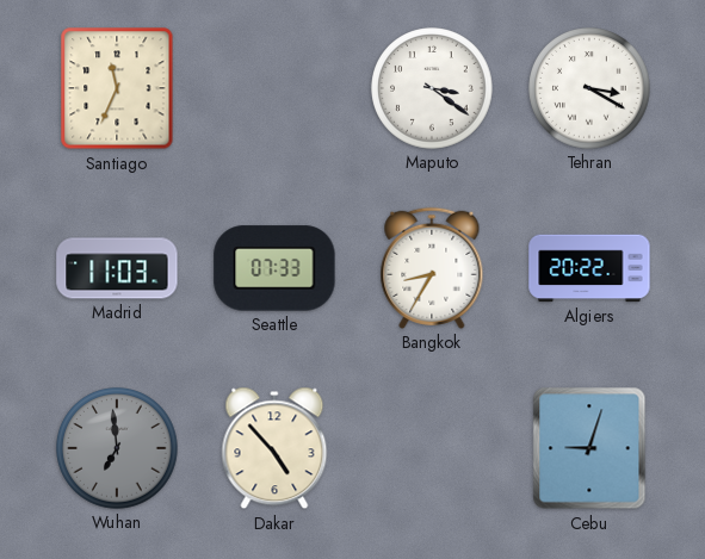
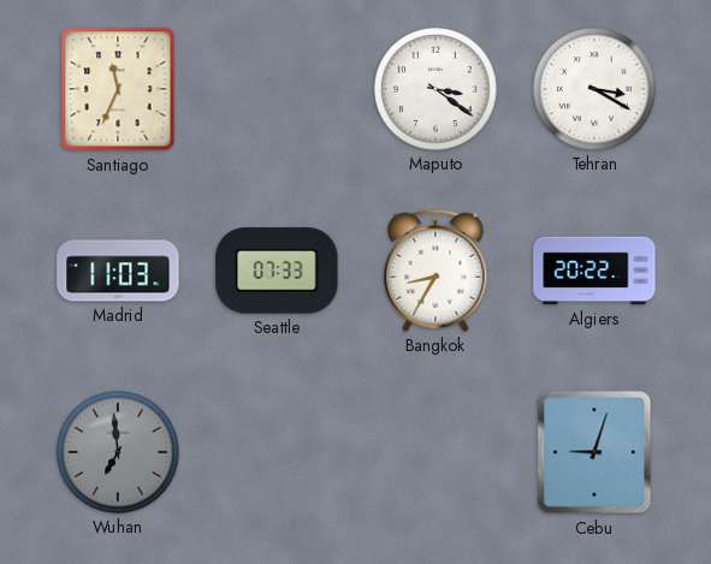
Dakar: 4:53 -> none
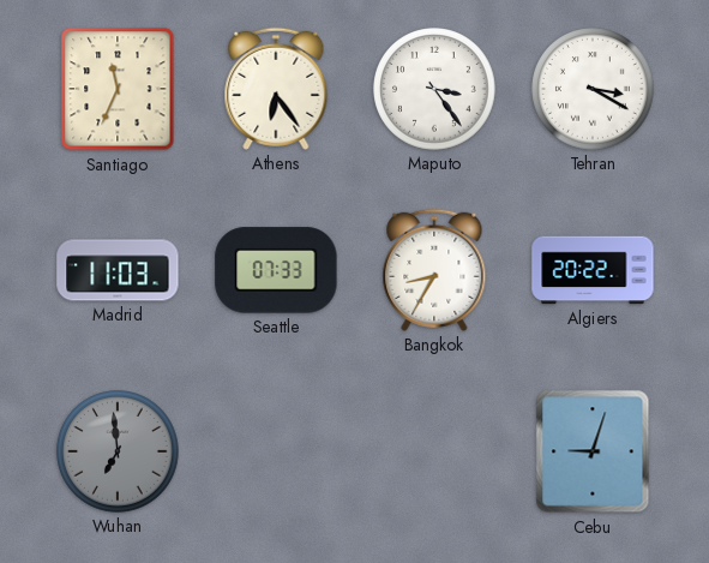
Athens: none -> 6:24
Maputo: 3:21 -> 3:24
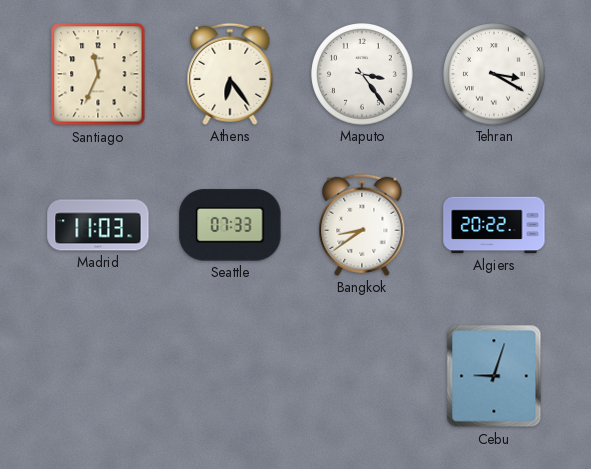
Bangkok: 8:35 -> 8:39
Wuhan: 6:59 -> none
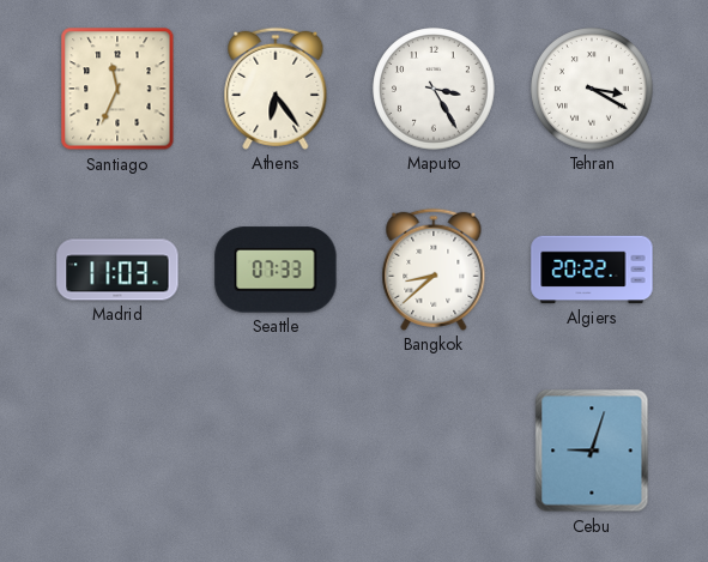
Maputo: 3:24 -> 3:25
Bangkok: 8:39 -> 8:38
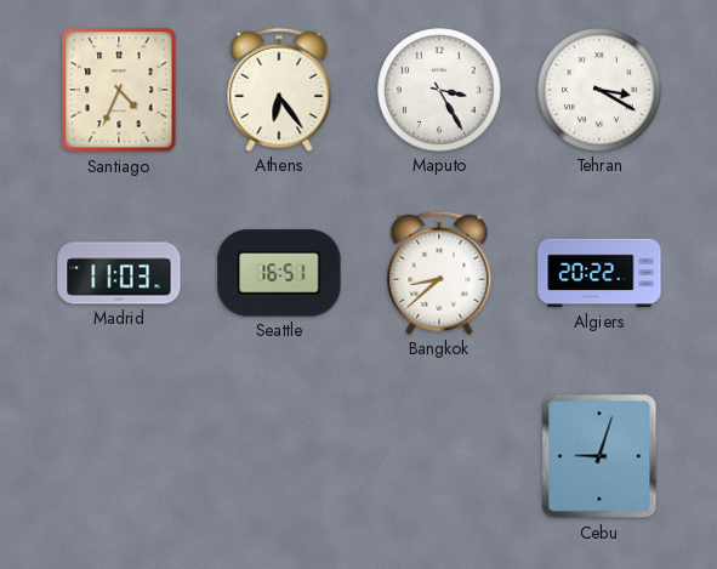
Santiago: 11:34 -> 4:34
Seattle: 07:33 -> 16:51
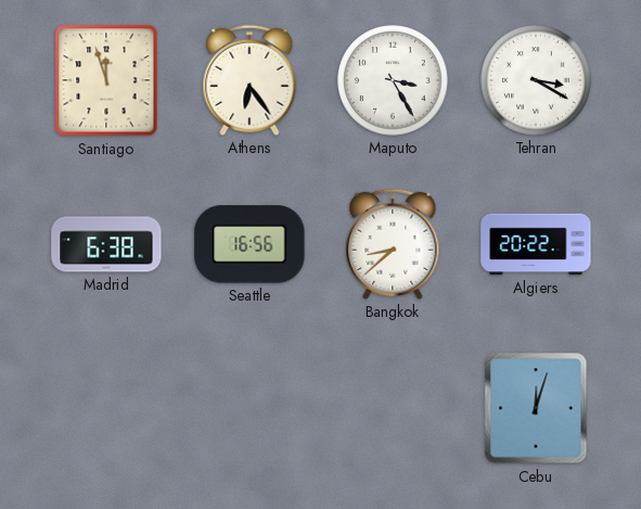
Santiago: 4:34 -> 11:57
Madrid: 11:03 -> 6:38
Seattle: 16:51 -> 16:56
Cebu: 9:03 -> 12:03
